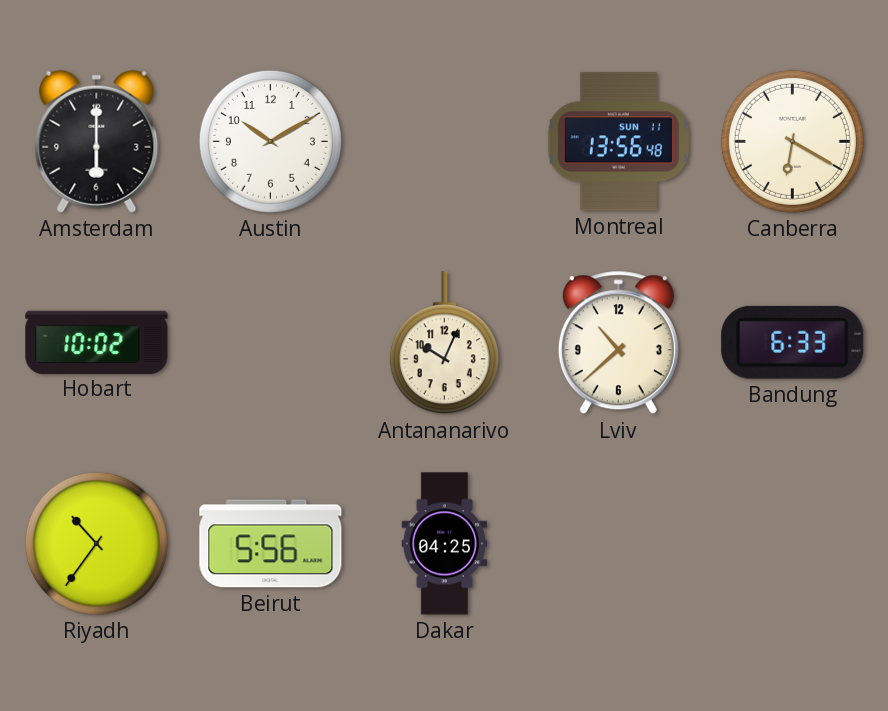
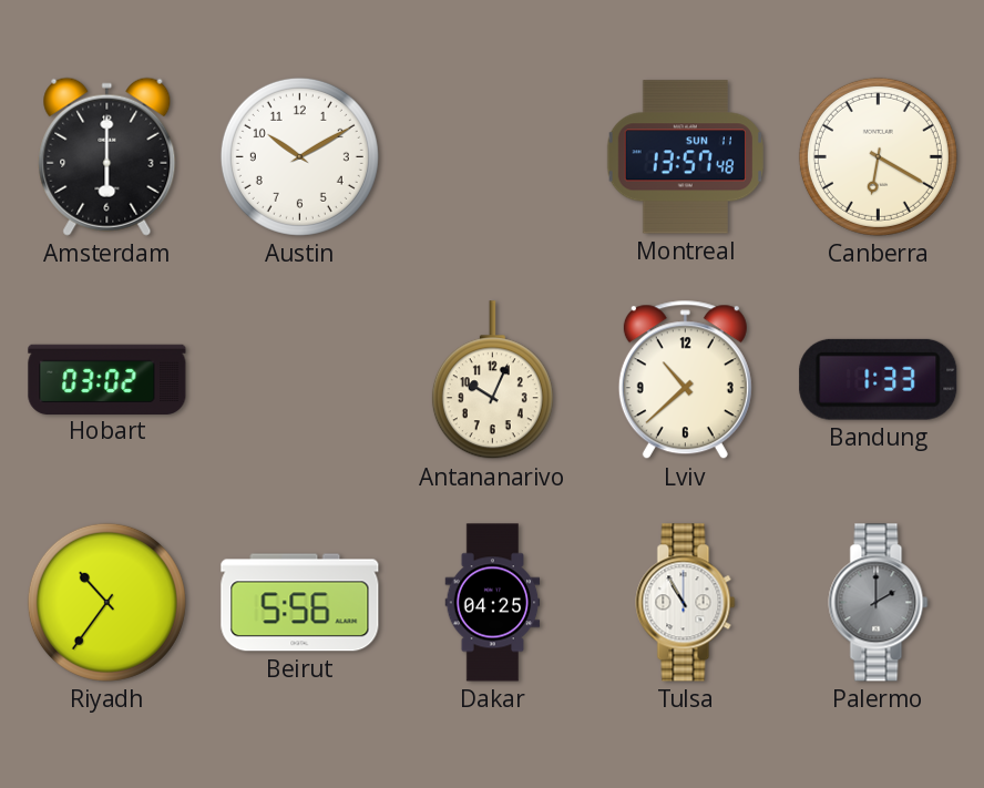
Montreal: 13:56 -> 13:57
Hobart: 10:02 -> 03:02
Bandung: 6:33 -> 1:33
Tulsa: none -> 10:55
Palermo: none -> 2:00
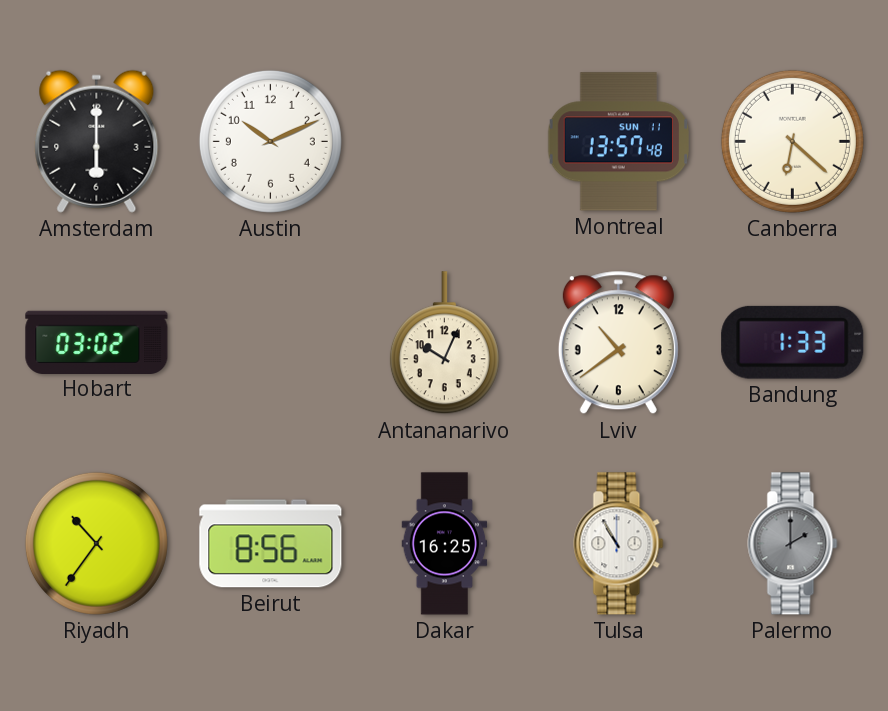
Austin: 10:10 -> 10:11
Canberra: 6:20 -> 6:22
Lviv: 10:38 -> 10:39
Beirut: 5:56 -> 8:56
Dakar: 04:25 -> 16:25
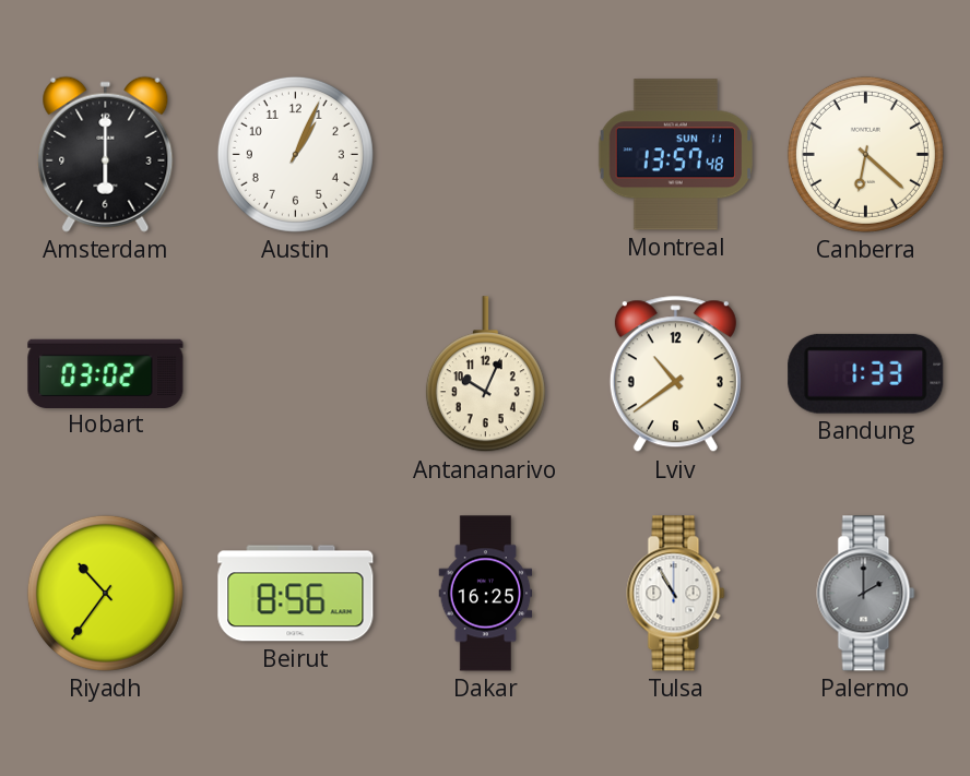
Austin: 10:11 -> 1:04
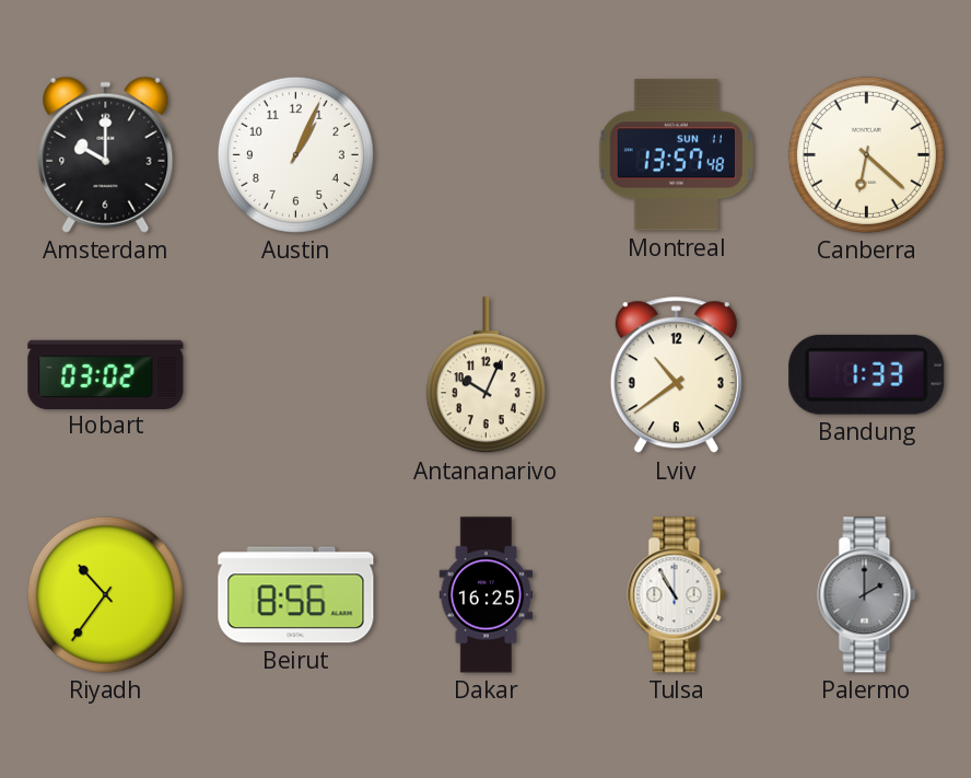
Amsterdam: 6:00 -> 10:00
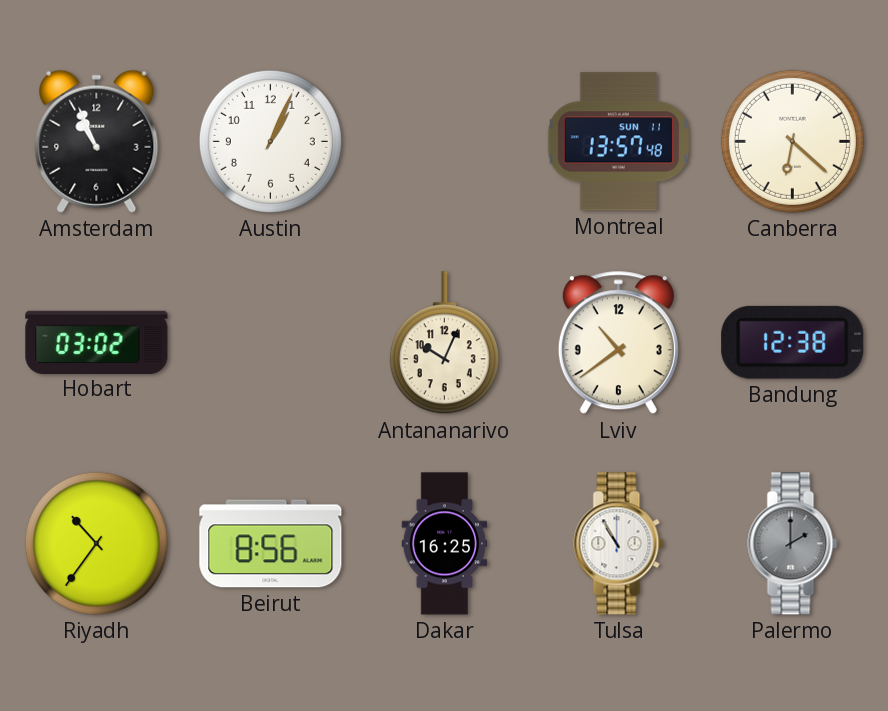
Amsterdam: 10:00 -> 10:56
Bandung: 1:33 -> 12:38
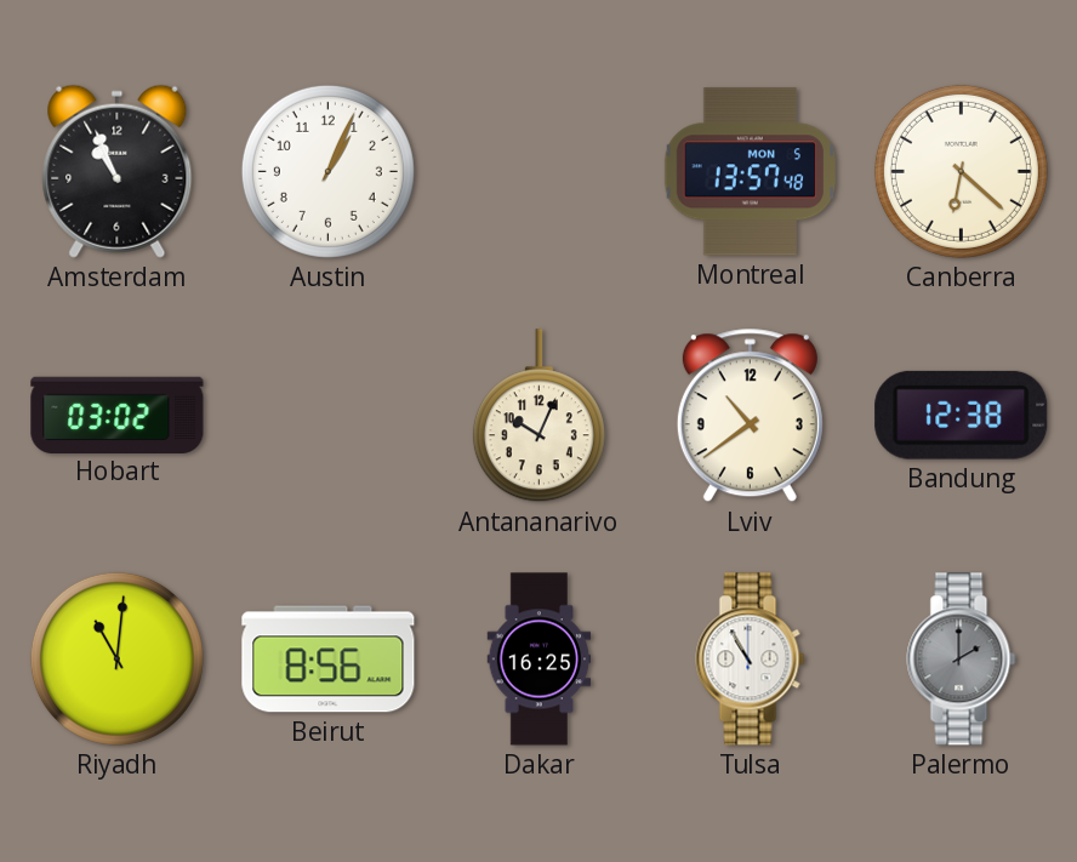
Montreal date: SUN 11 -> MON 5
Riyadh: 10:36 -> 11:01
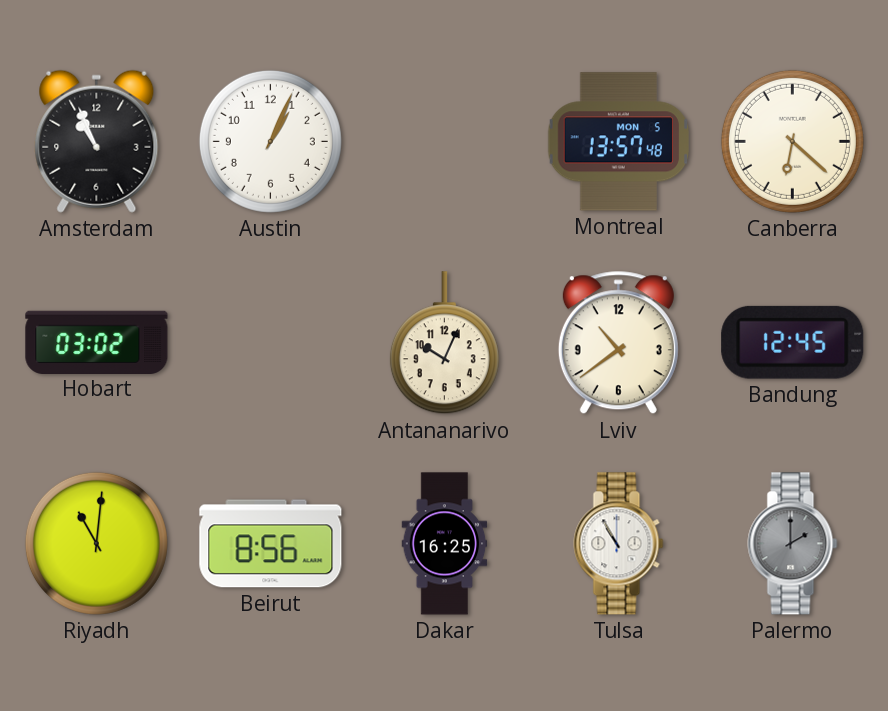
Bandung: 12:38 -> 12:45
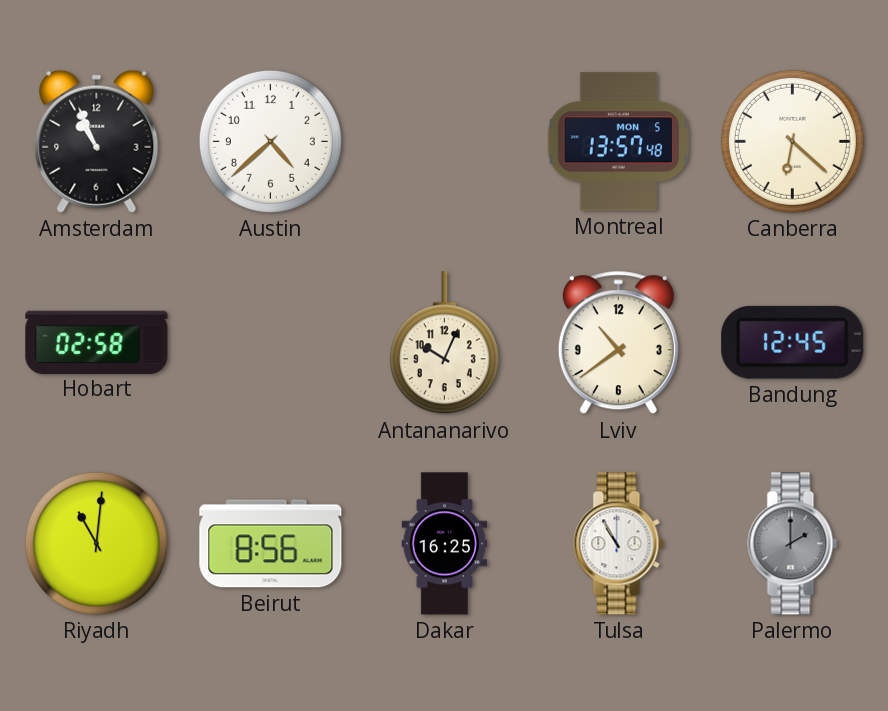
Austin: 1:04 -> 4:38
Hobart: 03:02 -> 02:58
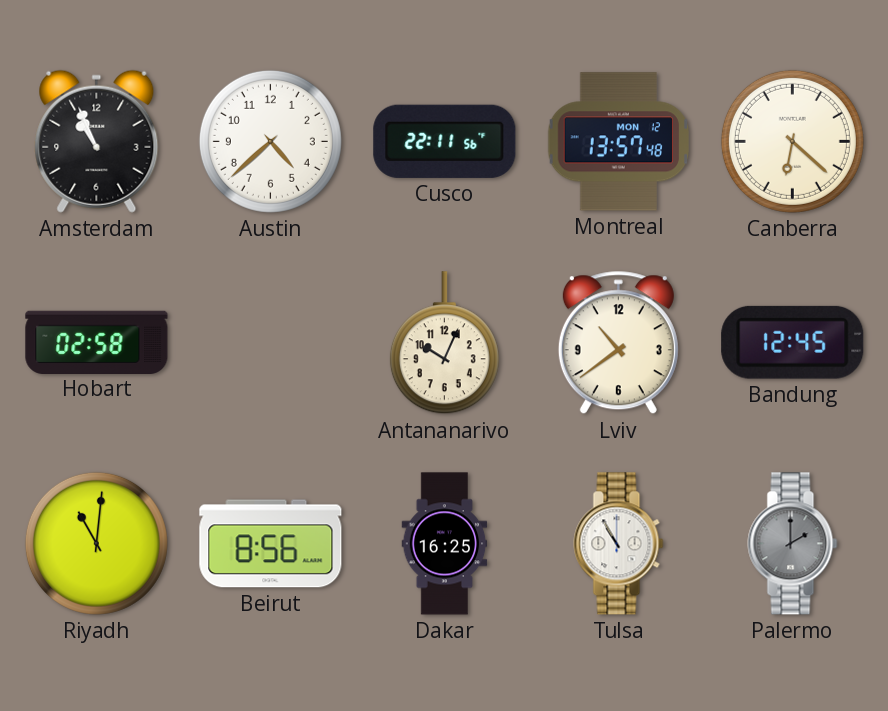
Cusco: none -> 22:11
Montreal date: MON 5 -> MON 12
